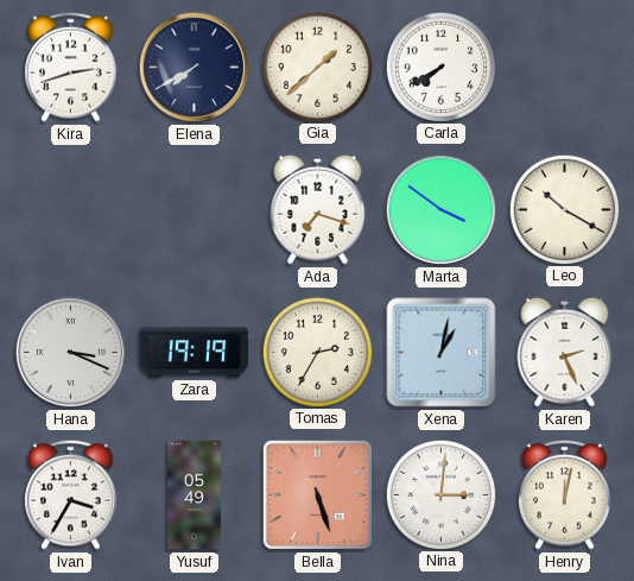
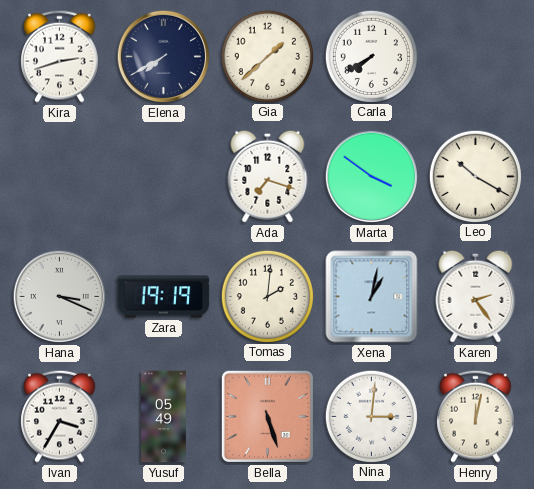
Tomas: 2:35 -> 2:01
Karen: 2:26 -> 2:24
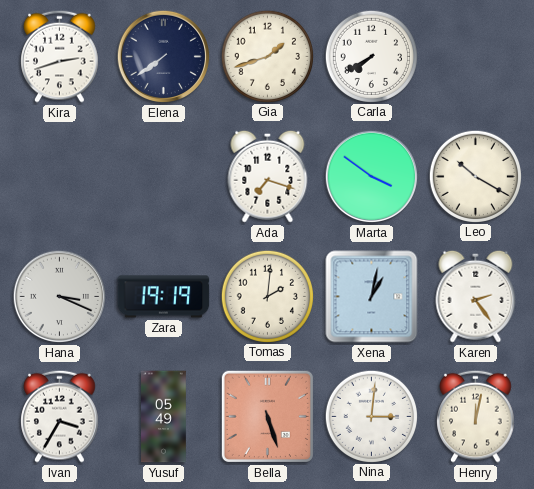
Elena: 7:40 -> 7:39
Gia: 1:38 -> 1:42
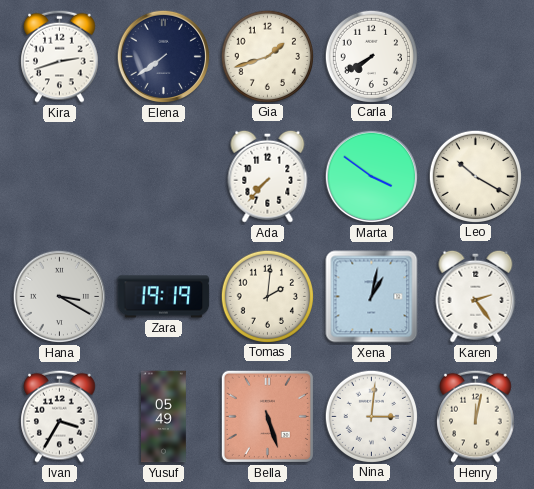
Ada: 7:18 -> 7:37
Hana: 3:19 -> 3:20
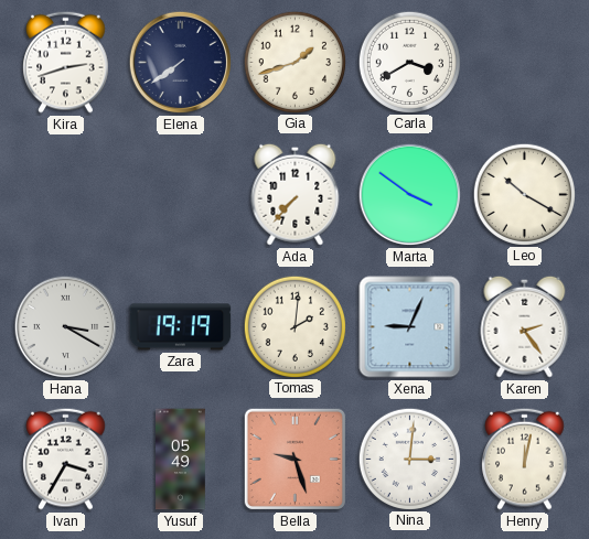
Carla: 7:40 -> 3:40
Xena: 1:02 -> 9:04
Bella: 5:27 -> 9:27
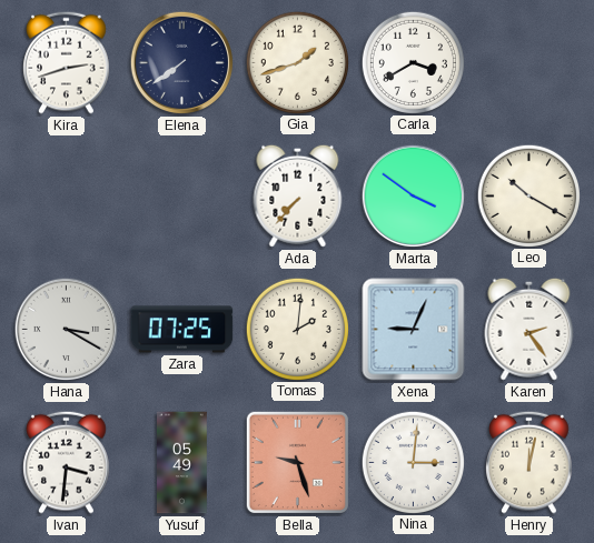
Zara: 19:19 -> 07:25
Ivan: 3:35 -> 3:31
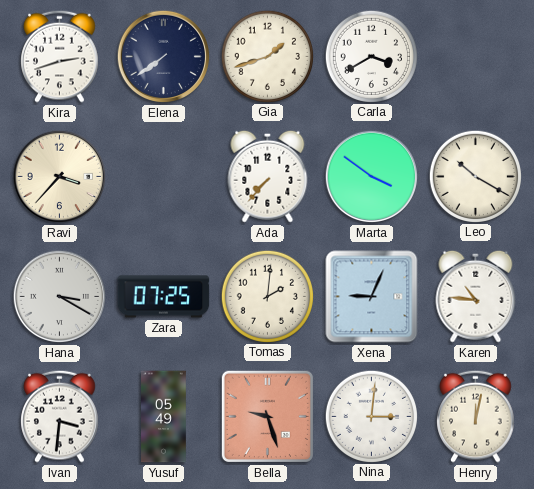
Ravi: none -> 3:37
Karen: 2:24 -> 10:46
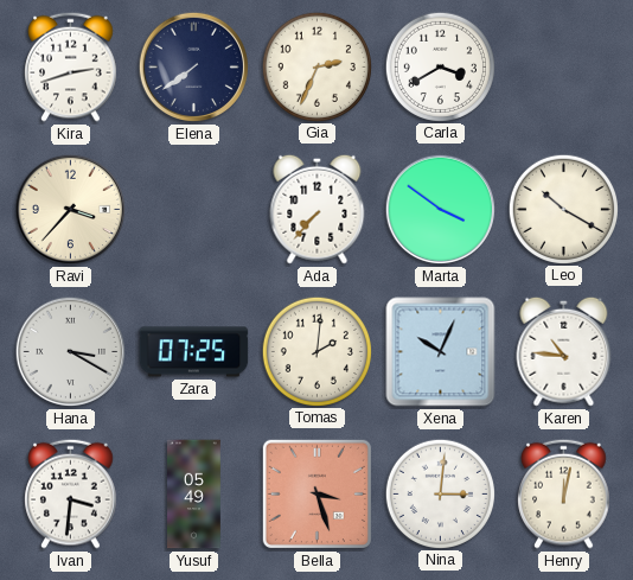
Gia: 1:42 -> 2:34
Xena: 9:04 -> 10:04
Bella: 9:27 -> 3:27
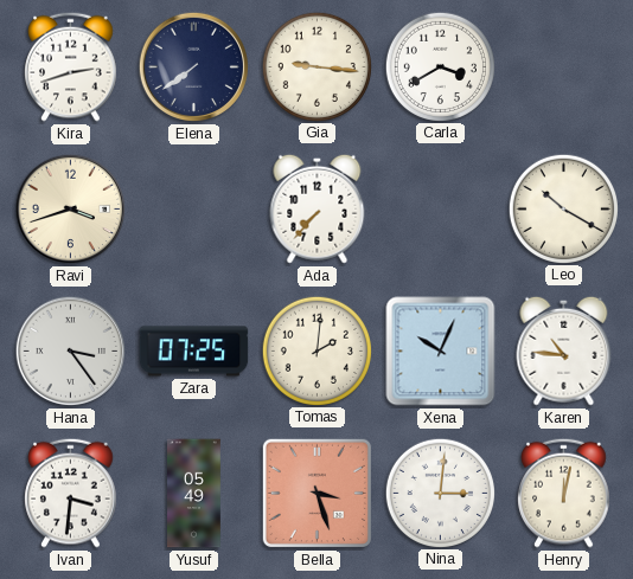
Gia: 2:34 -> 9:16
Ravi: 3:37 -> 3:42
Marta: 3:51 -> none
Hana: 3:20 -> 3:24
